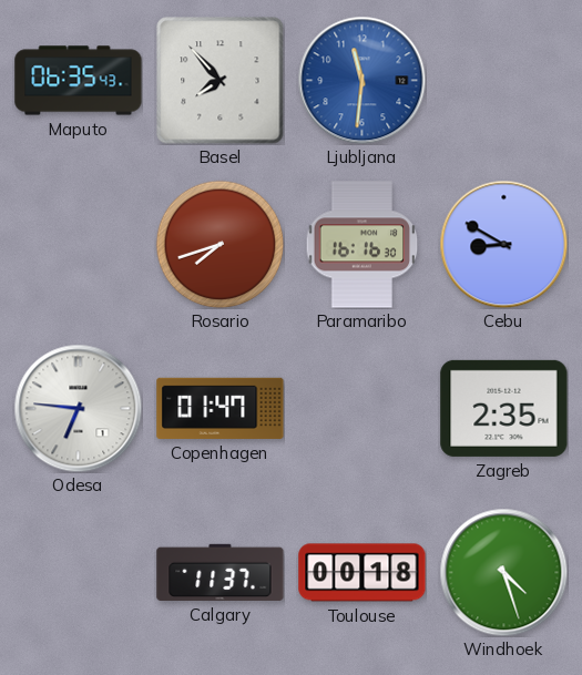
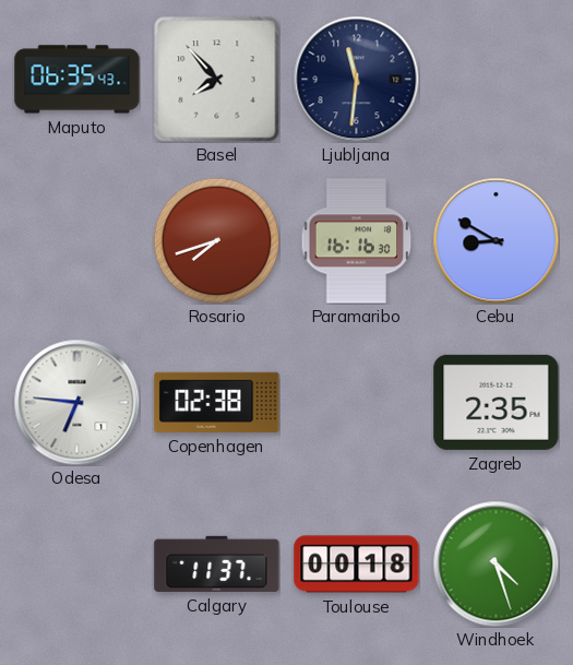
Ljubljana dial: blue -> navy
Copenhagen: 01:47 -> 02:38
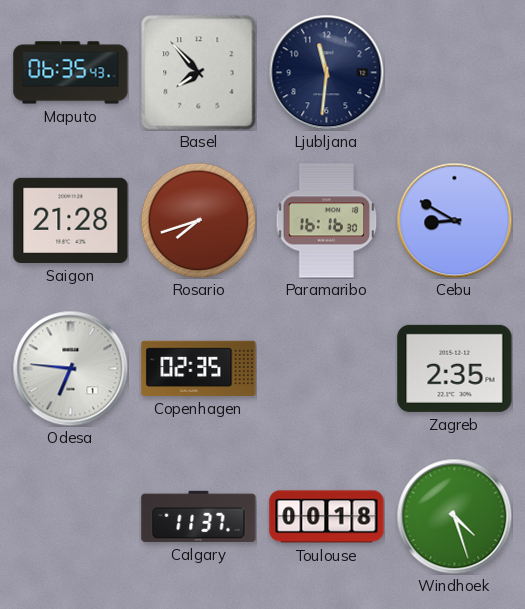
Saigon: none -> 21:28
Copenhagen: 02:38 -> 02:35
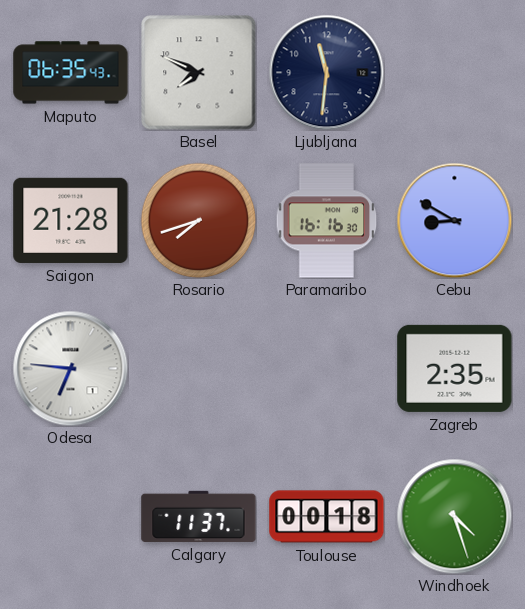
Basel: 7:53 -> 7:49
Copenhagen: 02:35 -> none
